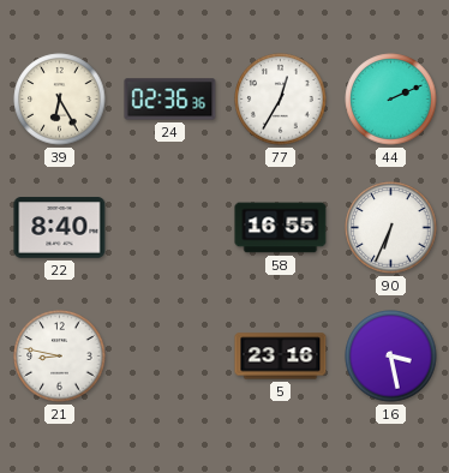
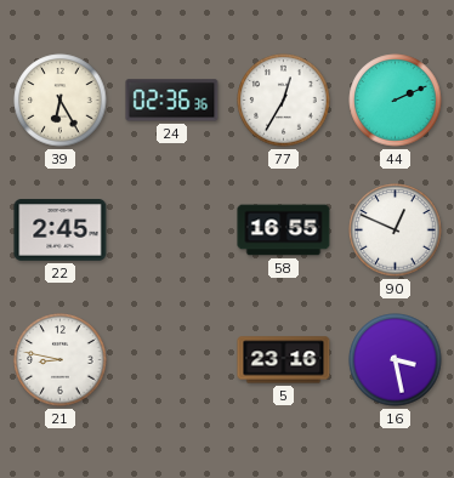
22: 8:40 -> 2:45
90: 6:34 -> 12:49
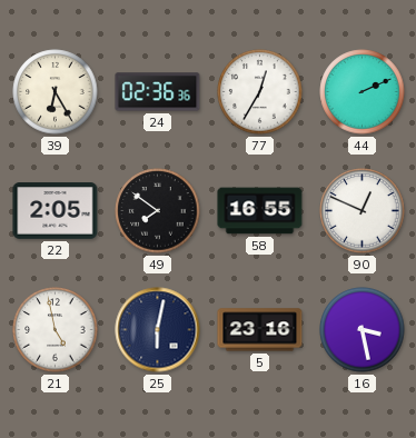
22: 2:45 -> 2:05
49: none -> 7:51
21: 8:47 -> 4:58
25: none -> 6:02
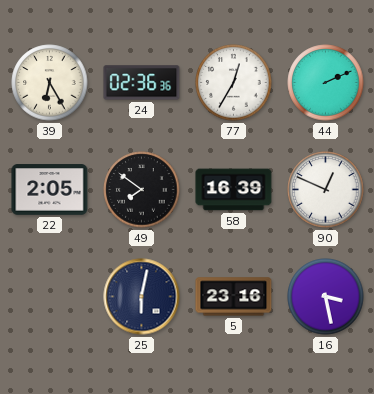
58: 16:55 -> 16:39
21: 4:58 -> none
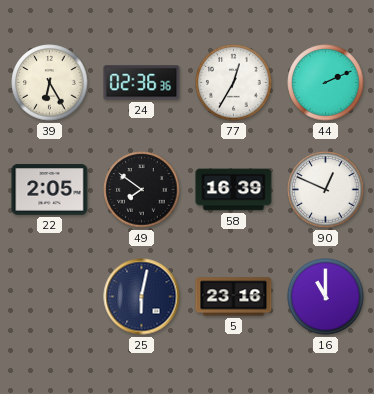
16: 3:28 -> 11:00
